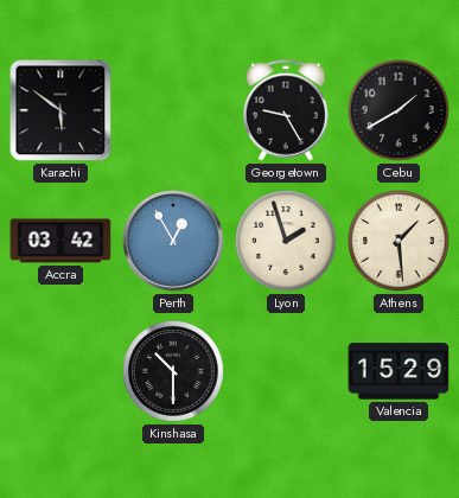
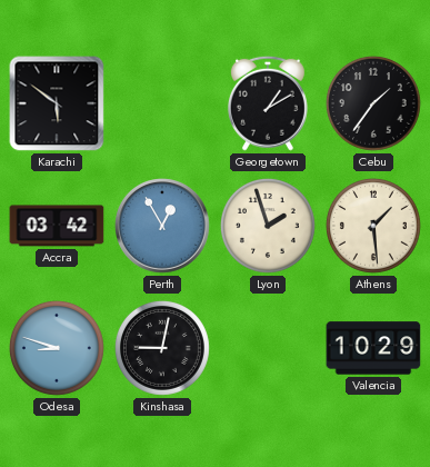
Georgetown: 9:25 -> 1:10
Cebu: 1:40 -> 1:36
Odesa: none -> 8:48
Kinshasa: 10:30 -> 9:02
Valencia: 15:29 -> 10:29
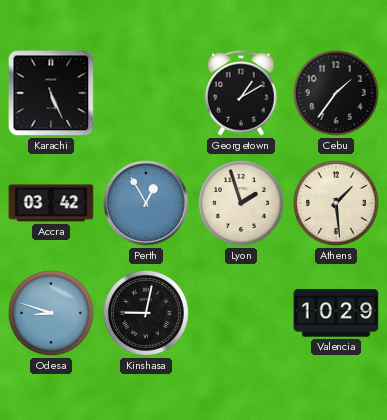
Karachi: 5:51 -> 5:26
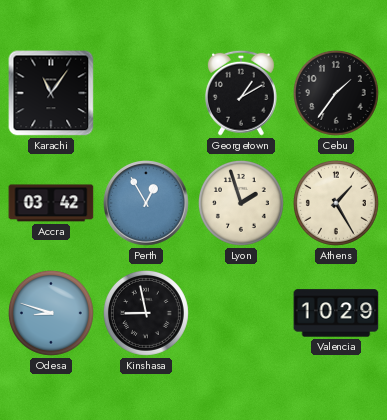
Karachi: 5:26 -> 11:06
Athens: 1:29 -> 1:25
Kinshasa: 9:02 -> 8:58
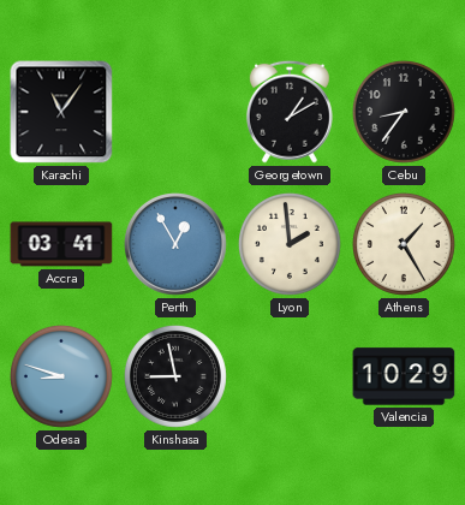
Cebu: 1:36 -> 8:36
Accra: 03:42 -> 03:41
Lyon: 1:57 -> 1:59
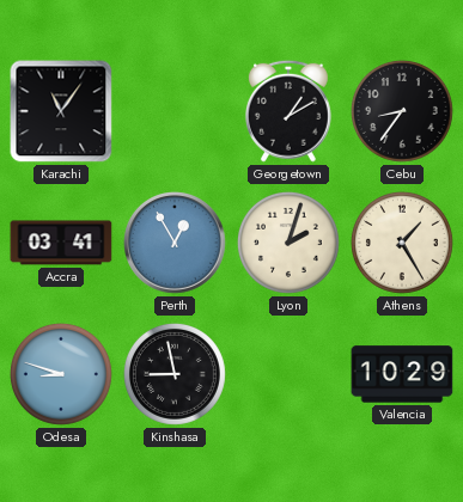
Lyon: 1:59 -> 2:03
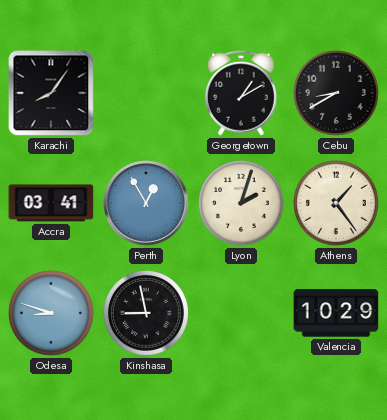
Karachi: 11:06 -> 8:06
Cebu: 8:36 -> 8:40
Athens: 1:25 -> 1:24
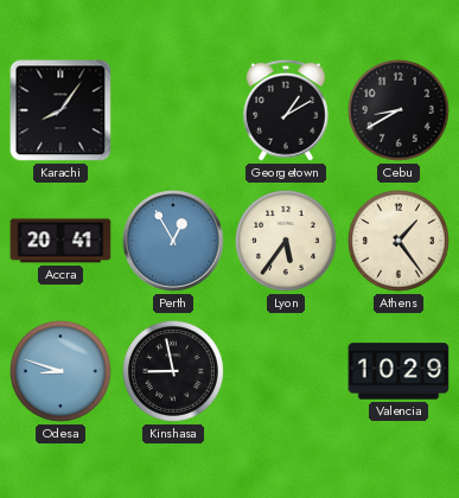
Accra: 03:41 -> 20:41
Lyon: 2:03 -> 5:36
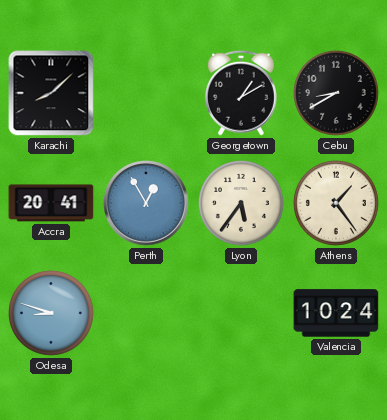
Karachi: 8:06 -> 8:08
Kinshasa: 8:58 -> none
Valencia: 10:29 -> 10:24
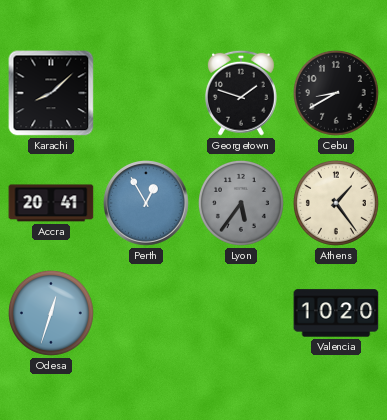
Georgetown: 1:10 -> 1:48
Lyon dial: cream -> grey
Odesa: 8:48 -> 12:33
Valencia: 10:24 -> 10:20
